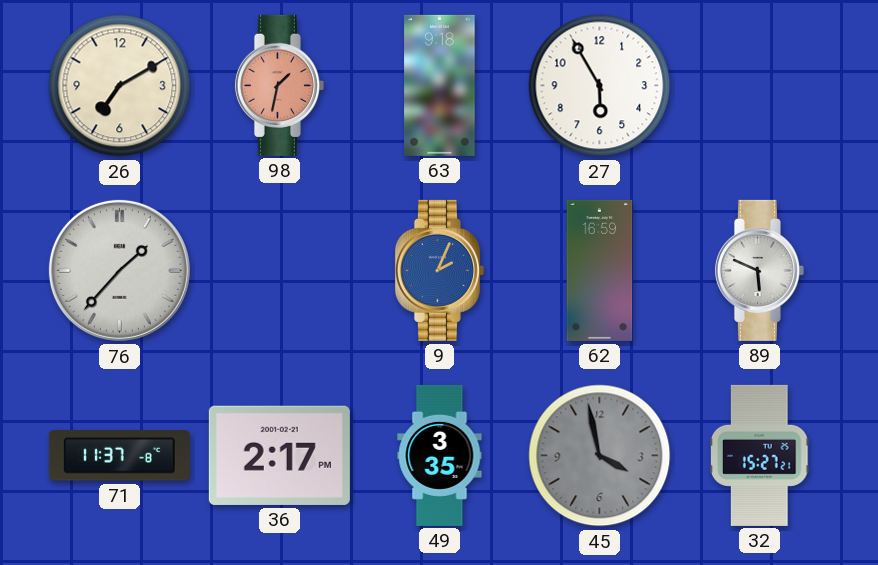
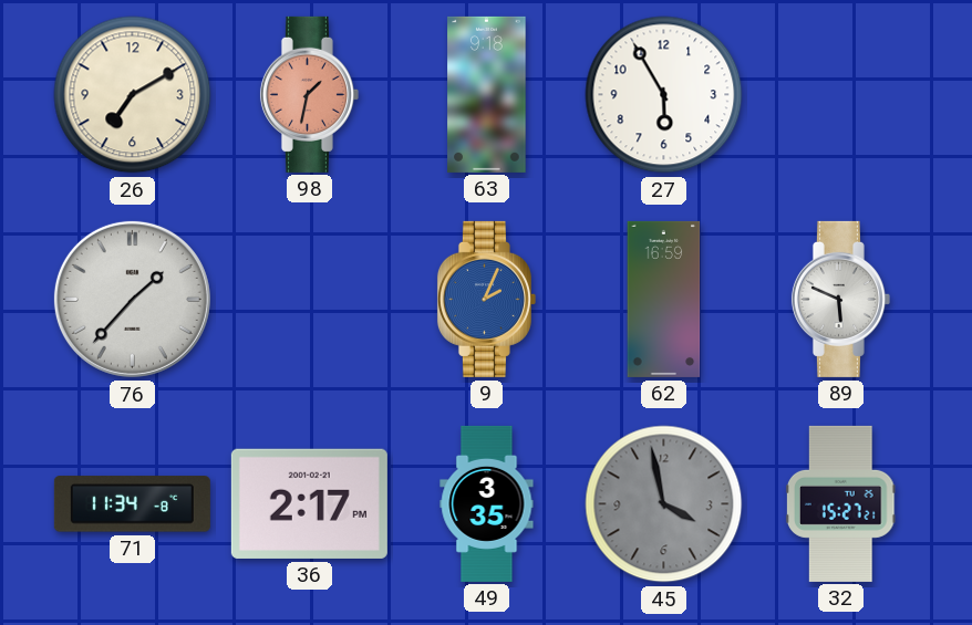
71: 11:37 -> 11:34
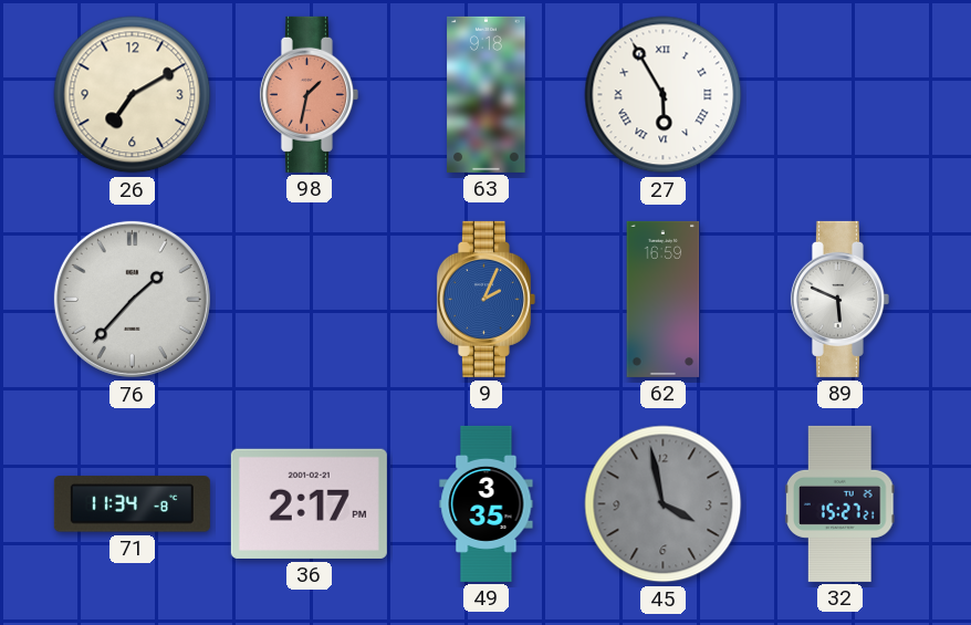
27 numerals: Arabic -> Roman
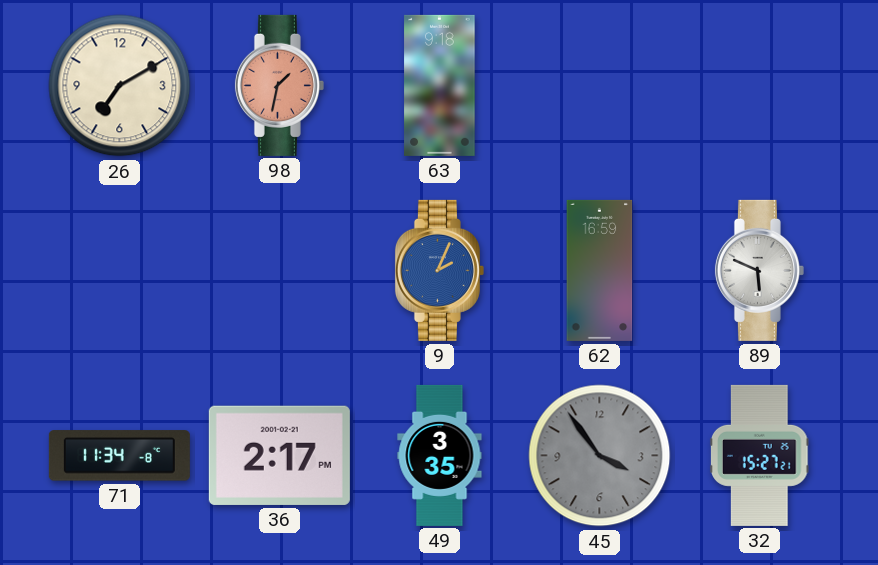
27: 5:55 -> none
76: 1:37 -> none
45: 3:58 -> 3:54
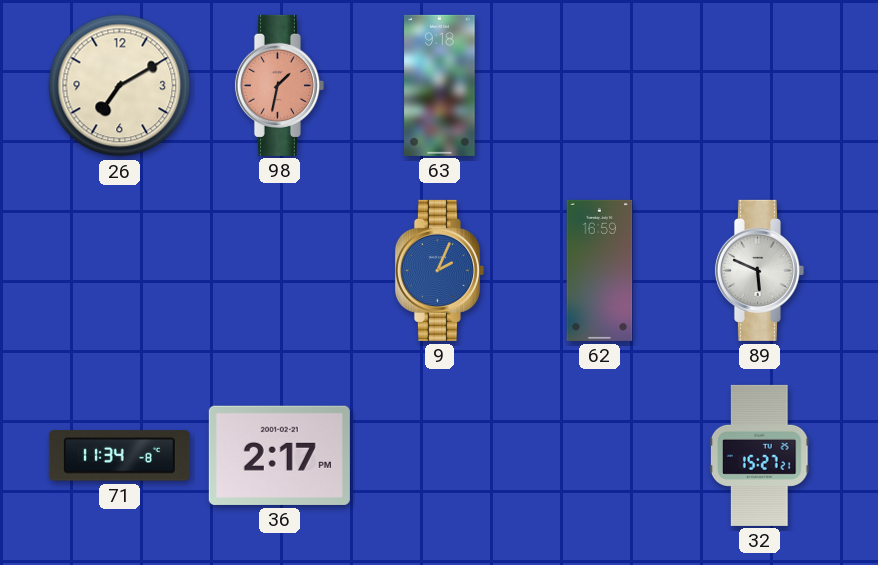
49: 3:35 -> none
45: 3:54 -> none
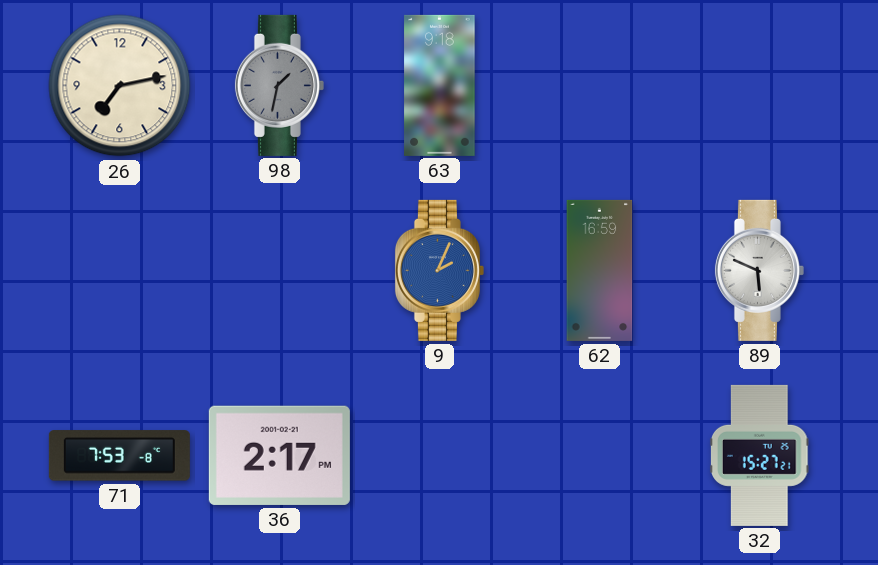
26: 7:10 -> 7:13
98 dial: salmon -> grey
71: 11:34 -> 7:53
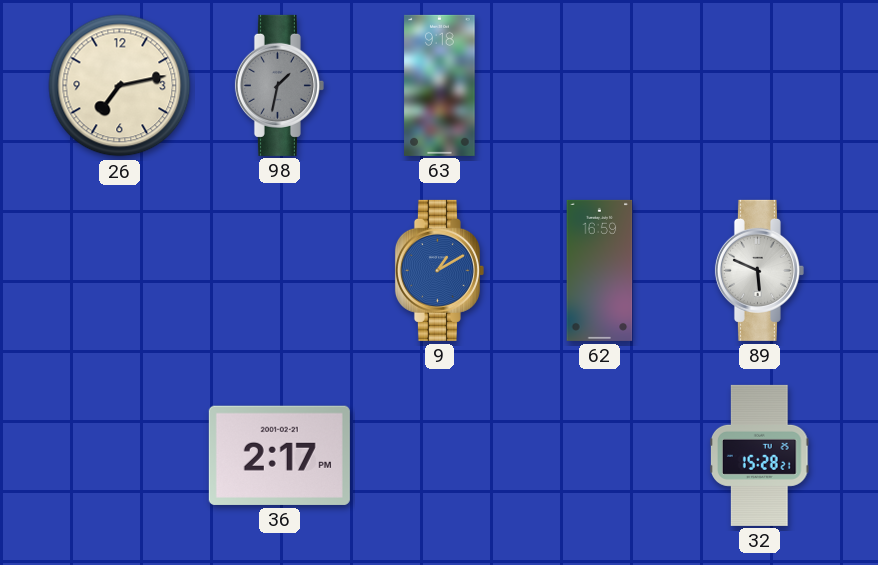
9: 2:04 -> 1:10
71: 7:53 -> none
32: 15:27 -> 15:28
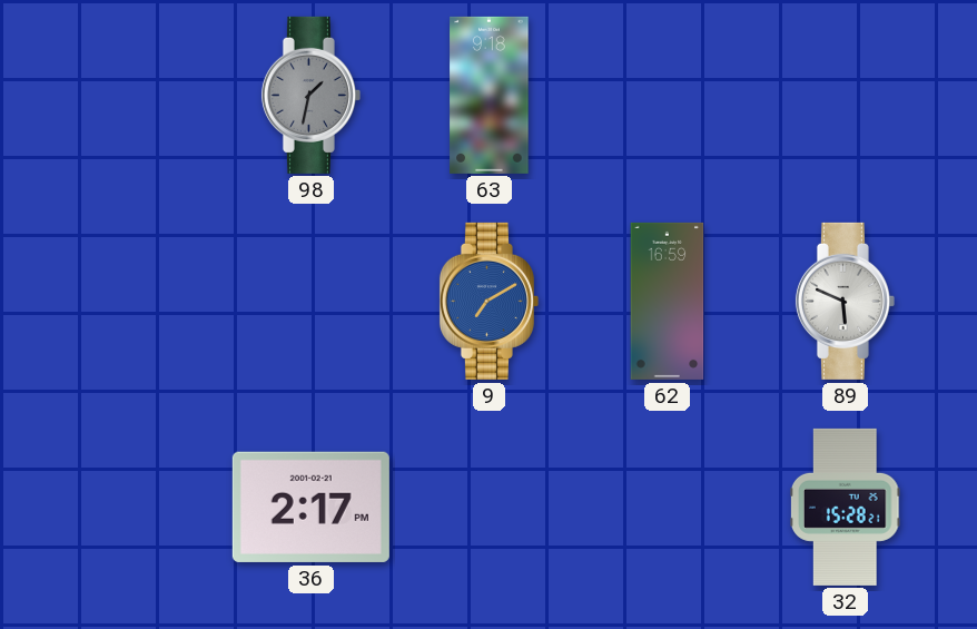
26: 7:13 -> none
9: 1:10 -> 7:10
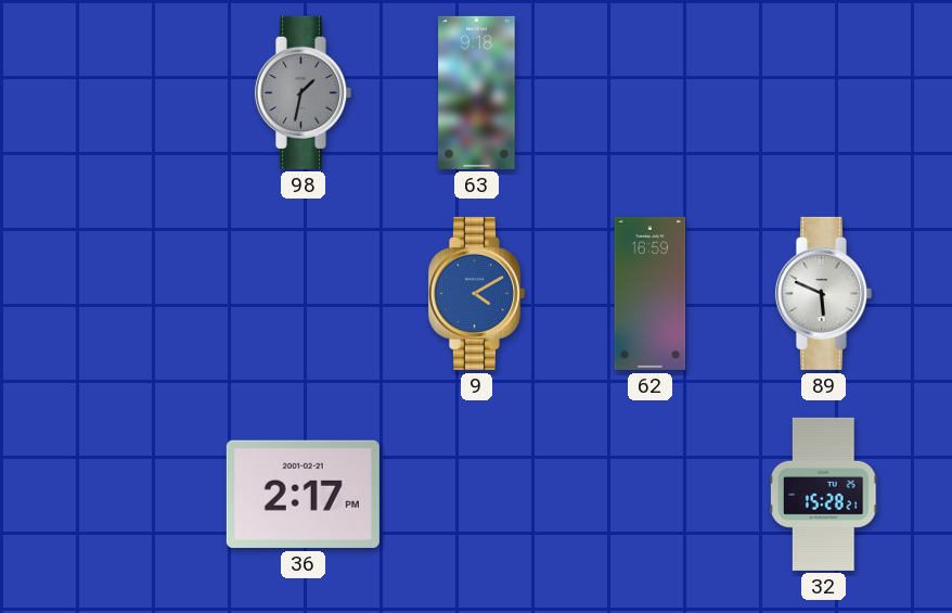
9: 7:10 -> 4:10
